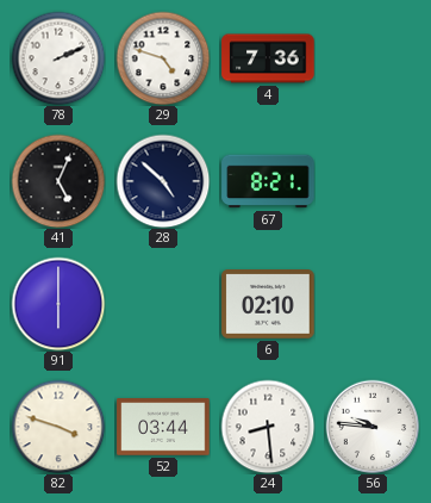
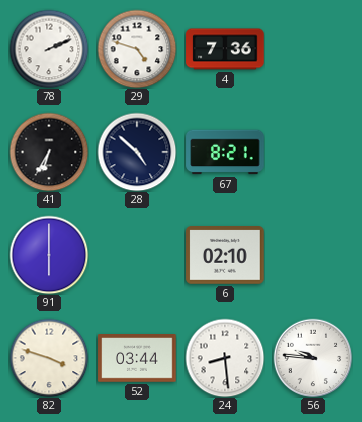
41: 5:04 -> 6:35
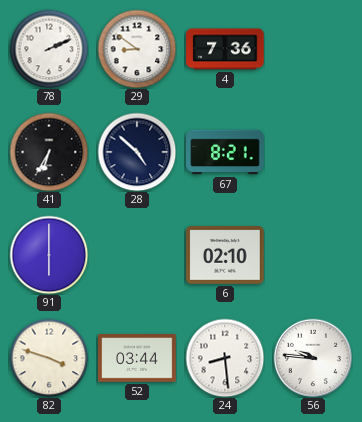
29: 4:48 -> 8:51
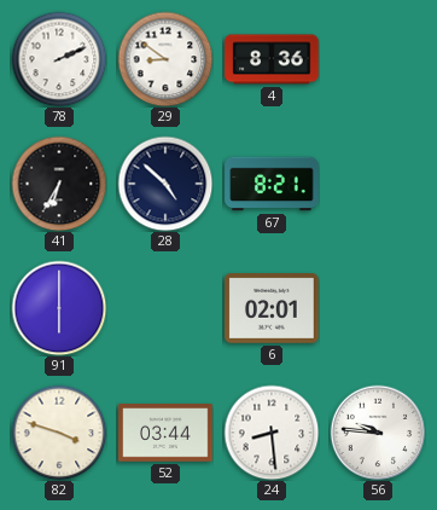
4: 7:36 -> 8:36
6: 02:10 -> 02:01
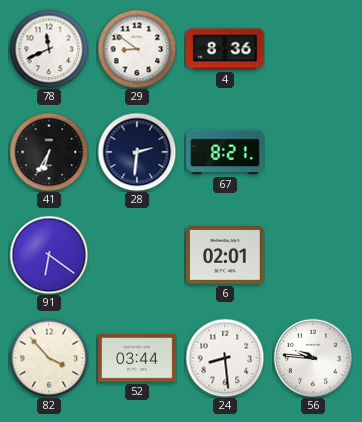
78: 2:11 -> 11:41
28: 4:52 -> 2:31
91: 6:00 -> 6:21
82: 3:48 -> 3:53
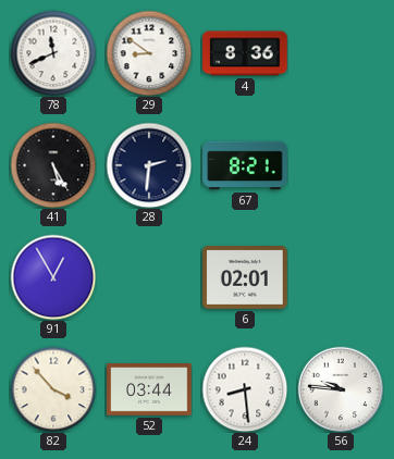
41: 6:35 -> 5:25
91: 6:21 -> 12:55
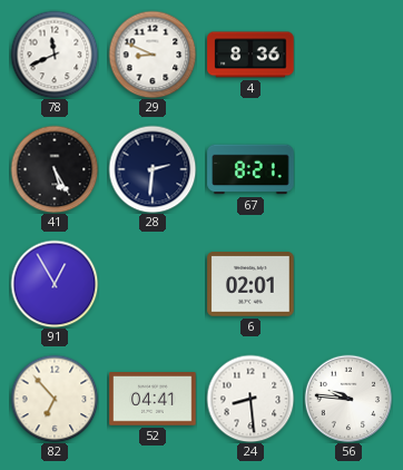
29: 8:51 -> 8:49
82: 3:53 -> 6:53
52: 03:44 -> 04:41
